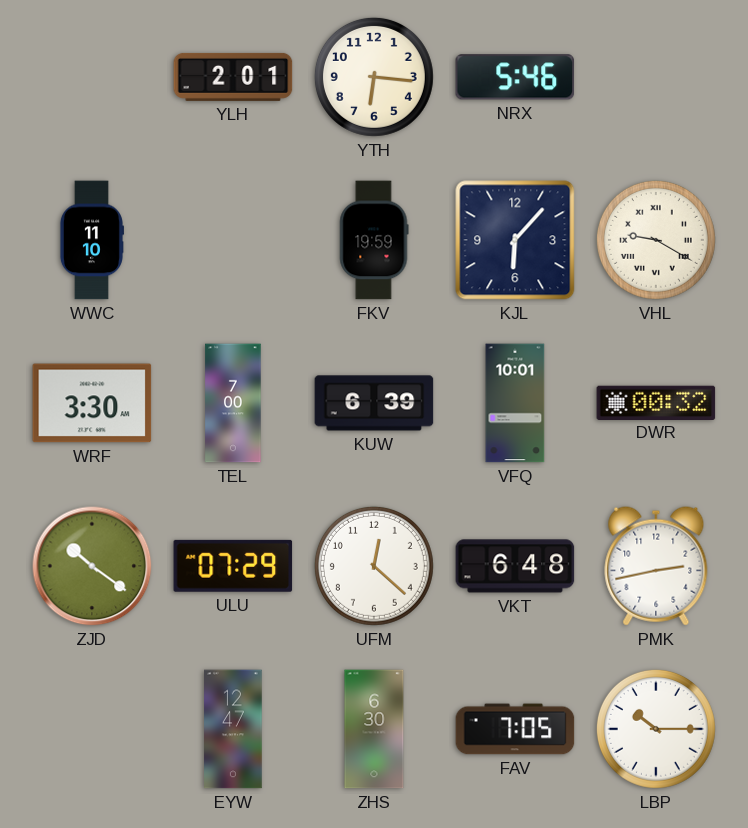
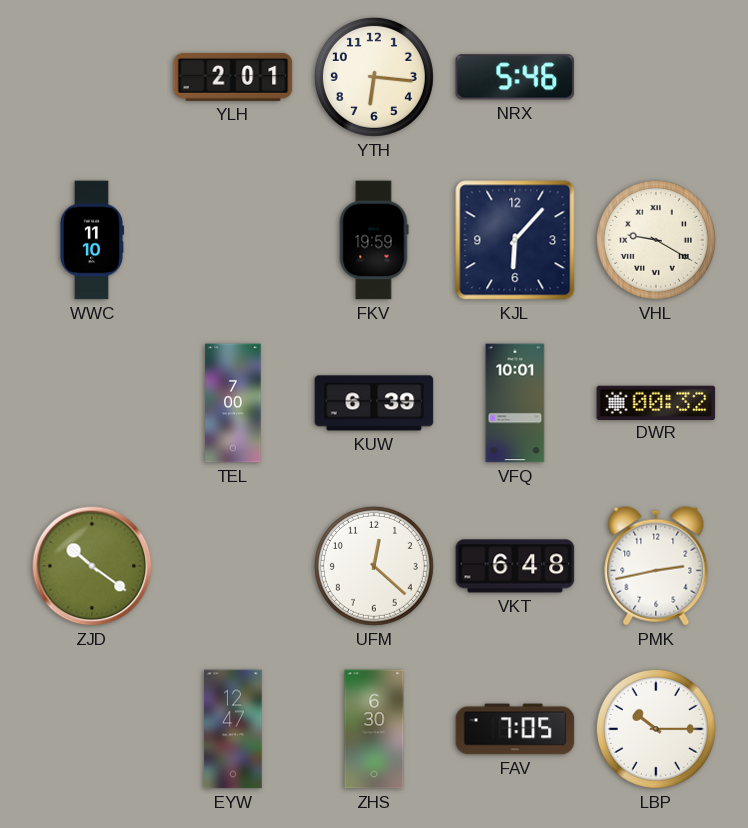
WRF: 3:30 -> none
ULU: 07:29 -> none
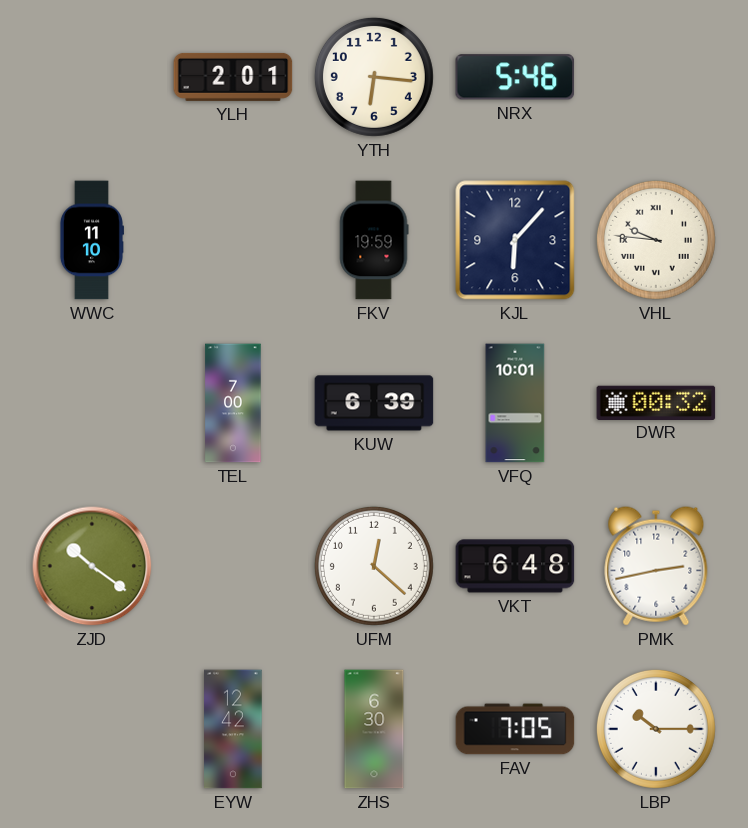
VHL: 9:20 -> 9:46
EYW: 12:47 -> 12:42
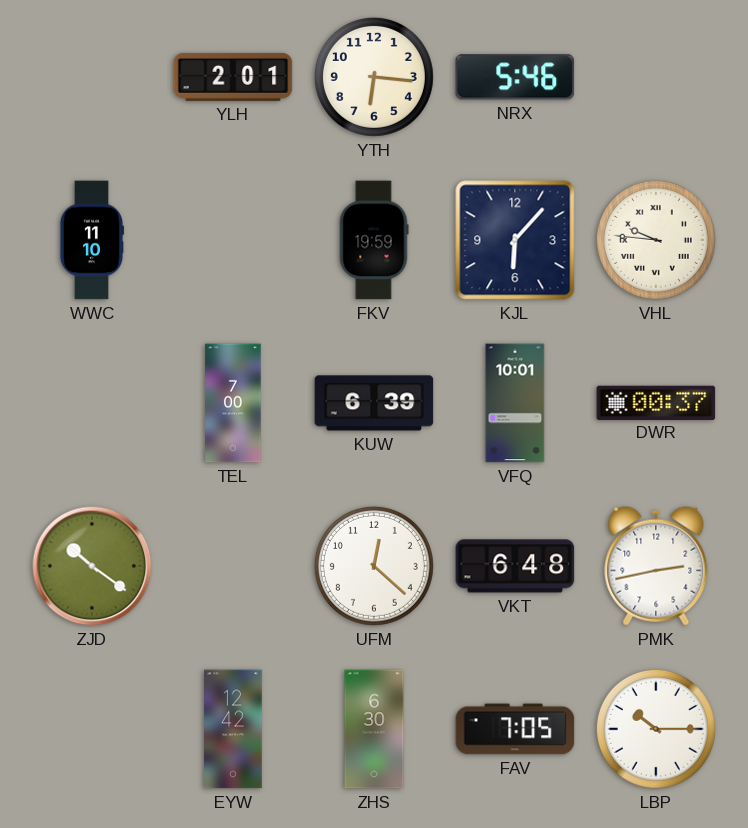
DWR: 00:32 -> 00:37
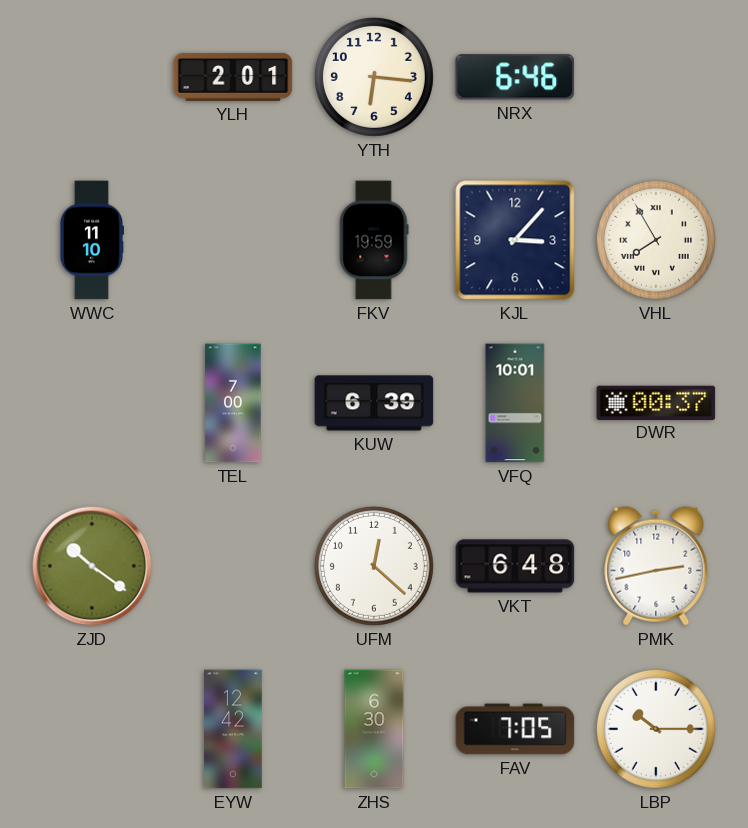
NRX: 5:46 -> 6:46
KJL: 6:07 -> 3:07
VHL: 9:46 -> 7:55
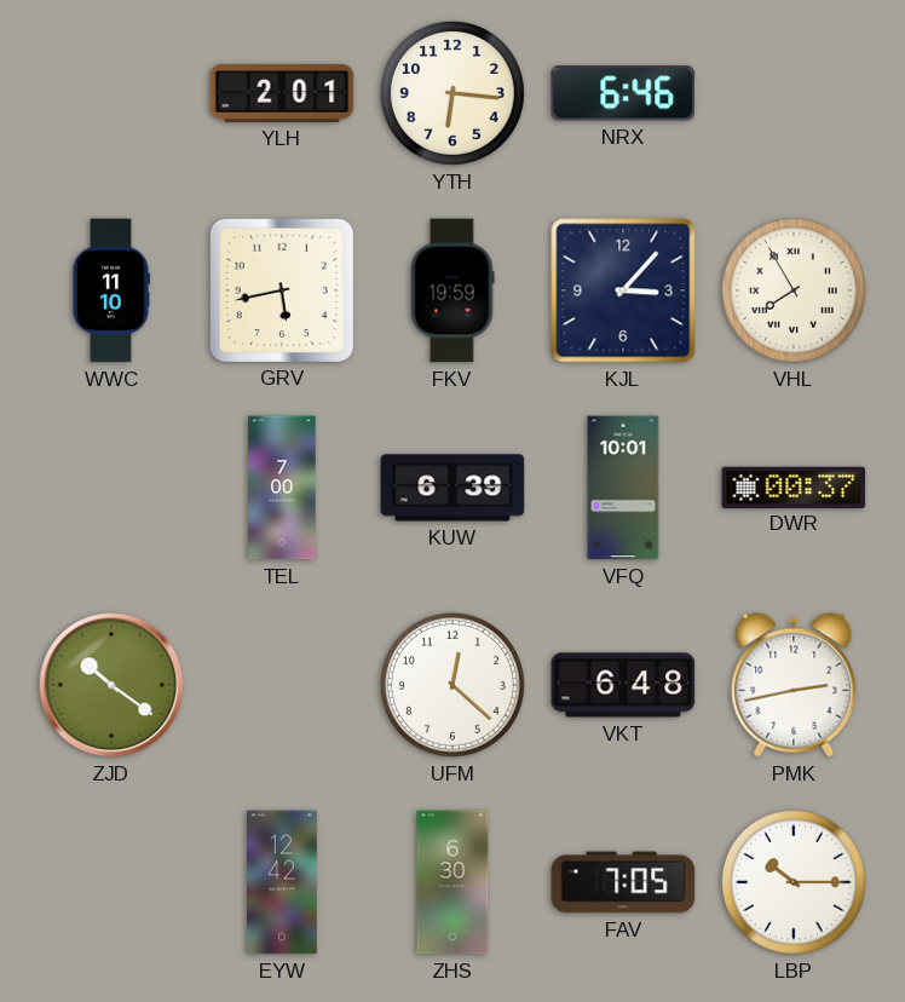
GRV: none -> 5:43
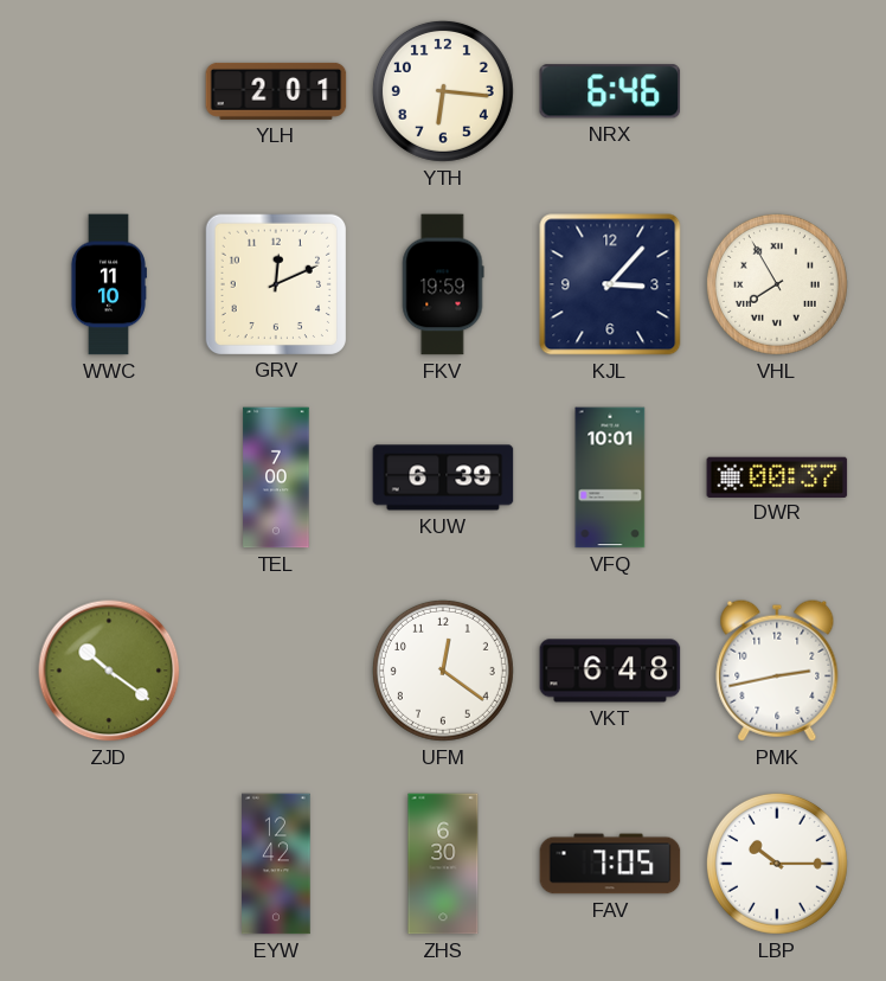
GRV: 5:43 -> 12:11
UFM: 12:22 -> 12:21
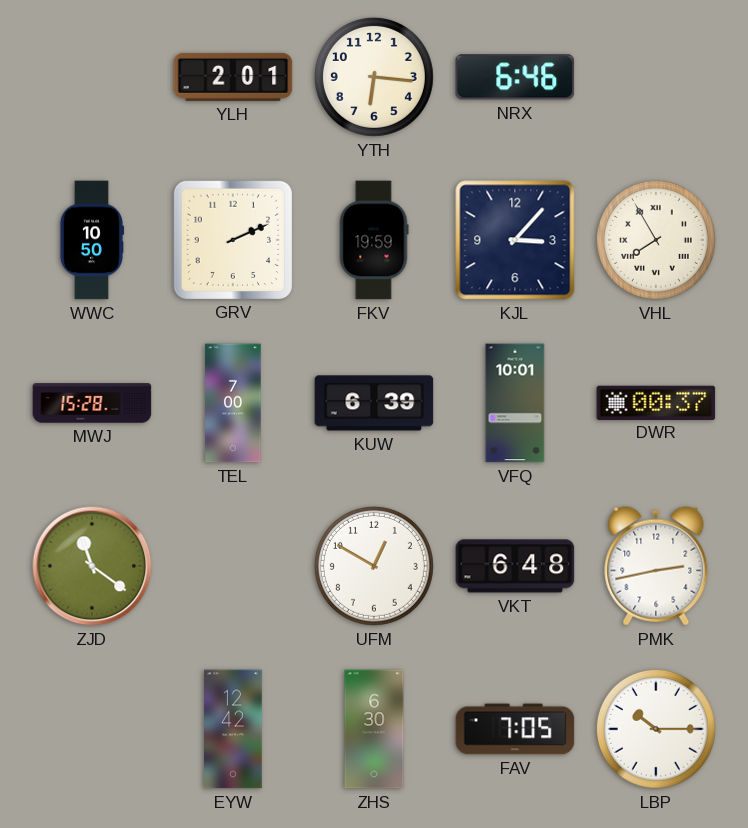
WWC: 11:10 -> 10:50
GRV: 12:11 -> 2:11
MWJ: none -> 15:28
ZJD: 10:21 -> 11:21
UFM: 12:21 -> 12:50
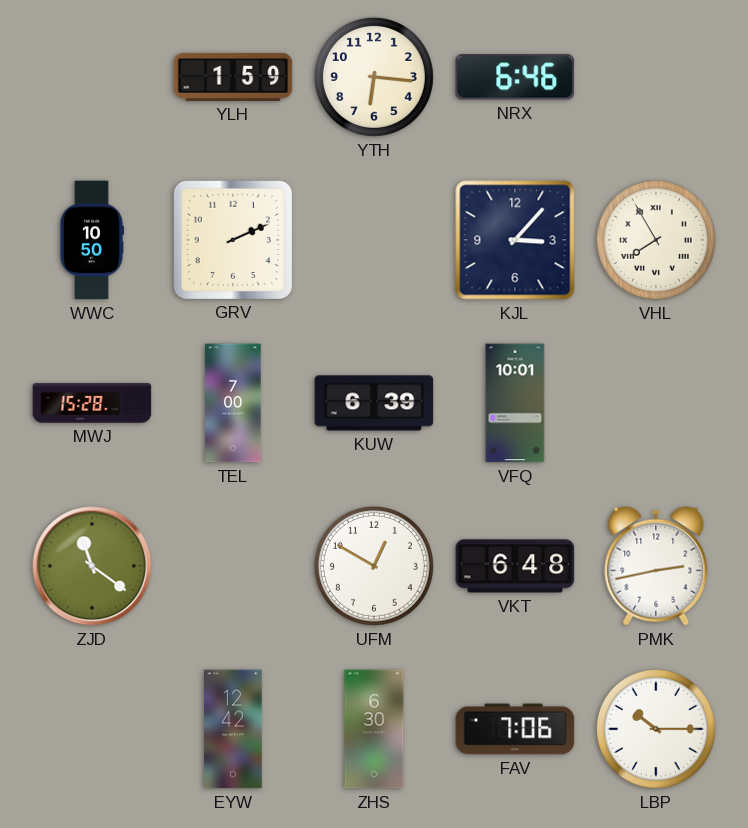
YLH: 2:01 -> 1:59
FKV: 19:59 -> none
DWR: 00:37 -> none
FAV: 7:05 -> 7:06
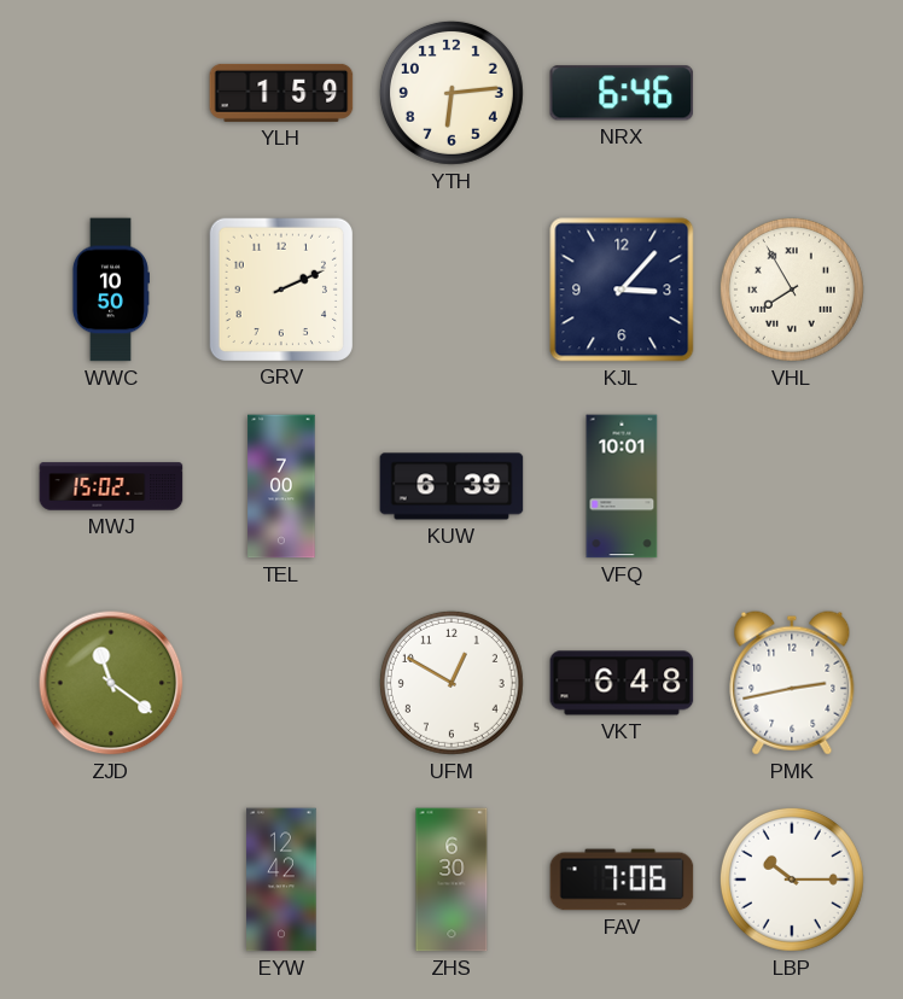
YTH: 6:16 -> 6:14
MWJ: 15:28 -> 15:02
